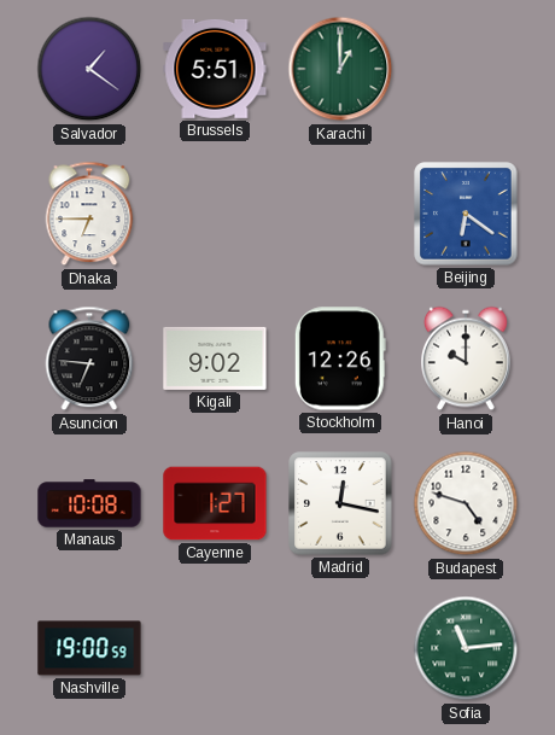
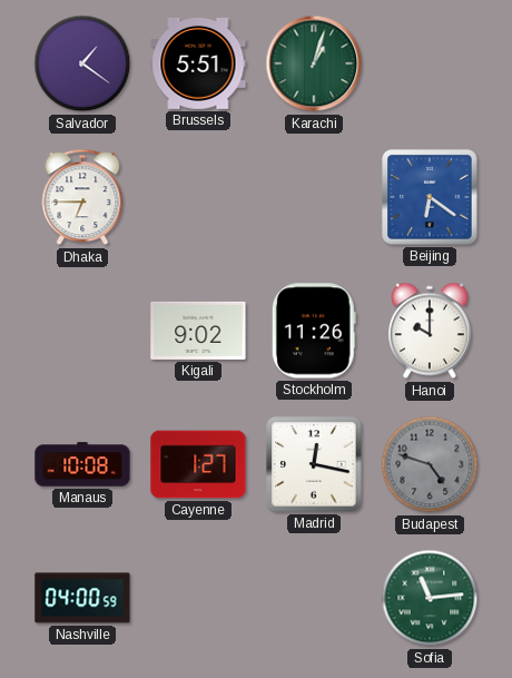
Karachi: 1:00 -> 1:03
Asuncion: 6:46 -> none
Stockholm: 12:26 -> 11:26
Budapest dial: white -> grey
Nashville: 19:00 -> 04:00
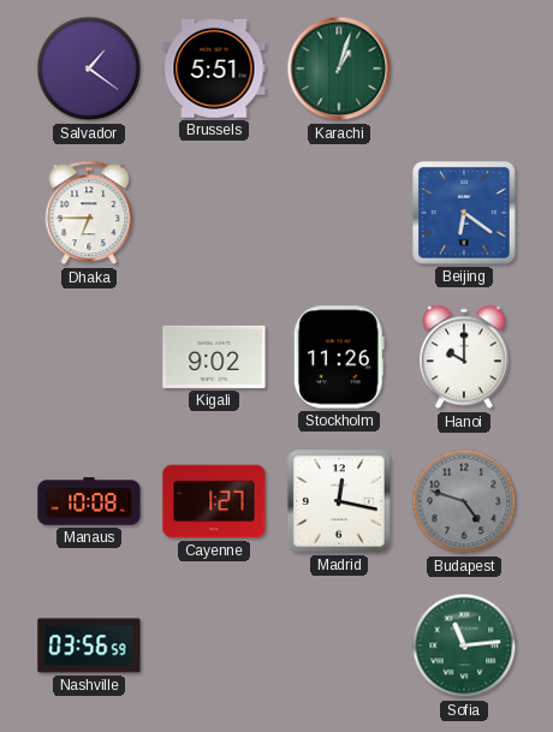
Nashville: 04:00 -> 03:56
